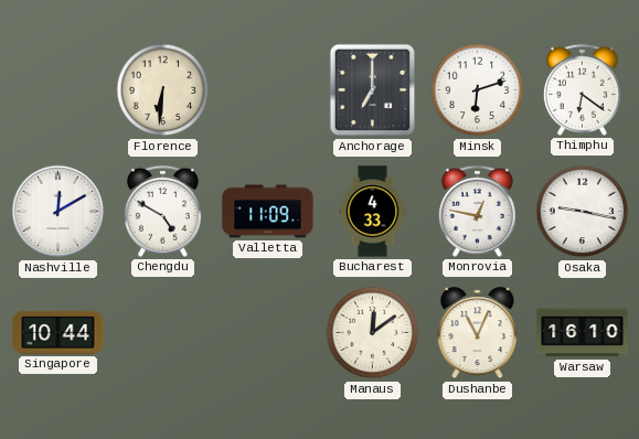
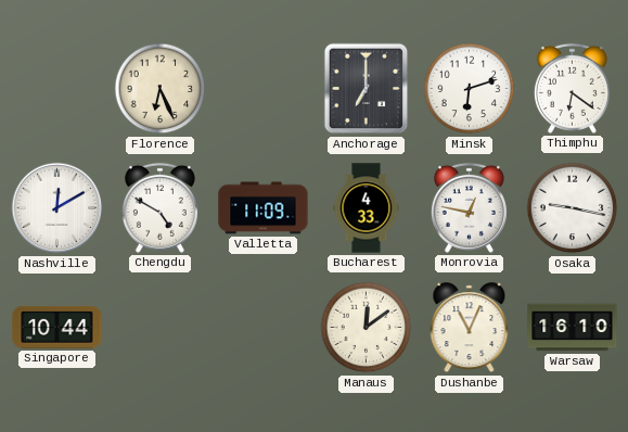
Florence: 6:31 -> 6:26
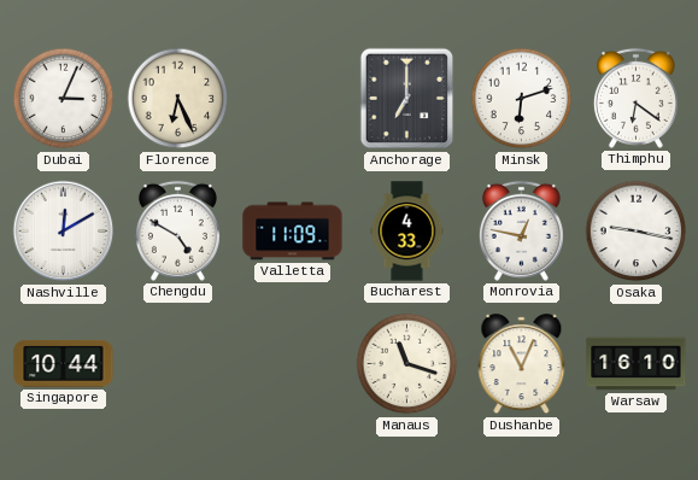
Dubai: none -> 3:04
Manaus: 12:09 -> 11:18
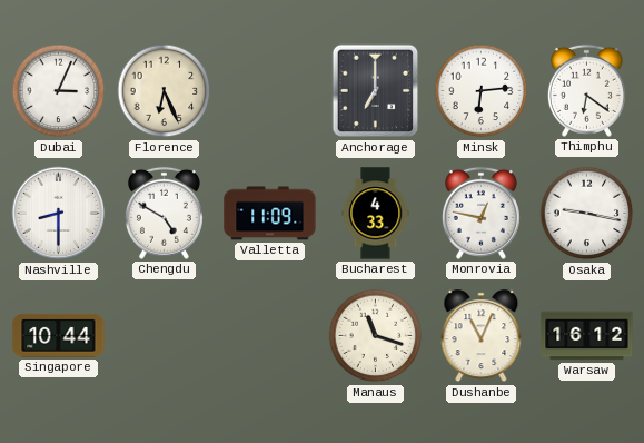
Minsk: 6:12 -> 6:14
Nashville: 12:10 -> 8:30
Warsaw: 16:10 -> 16:12
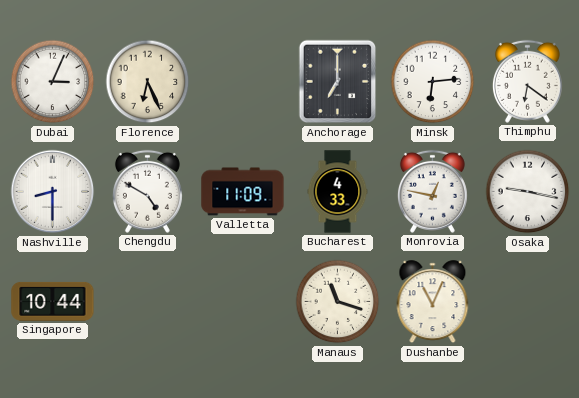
Warsaw: 16:12 -> none
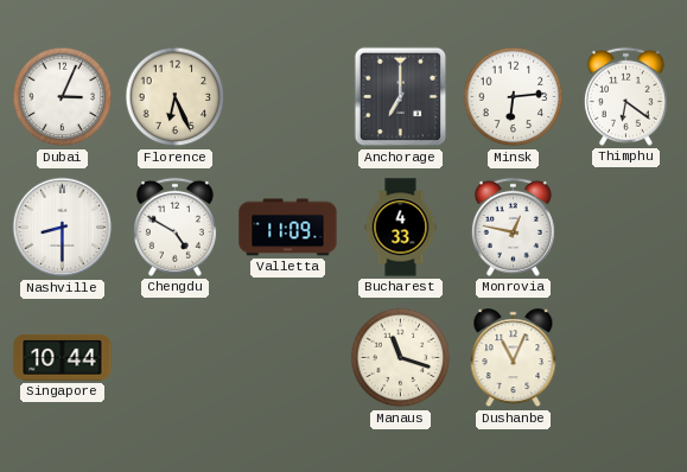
Osaka: 9:17 -> none
